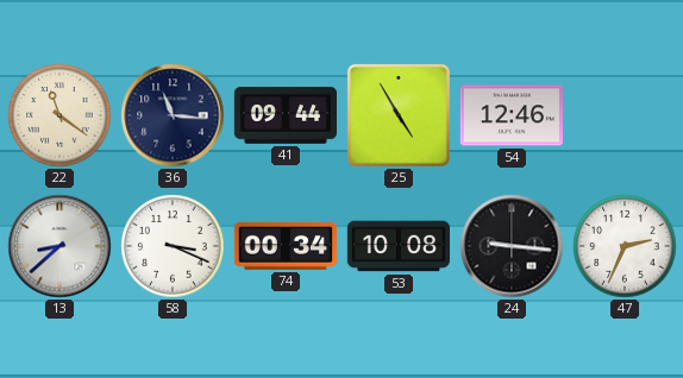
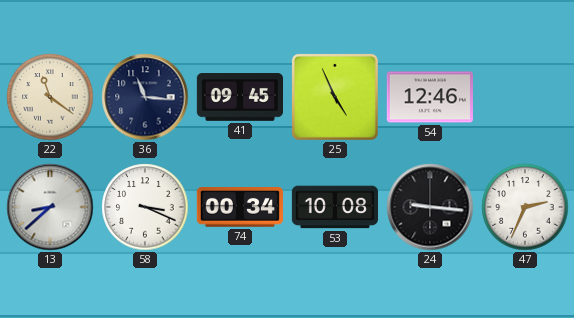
41: 09:44 -> 09:45
25: 4:55 -> 4:56
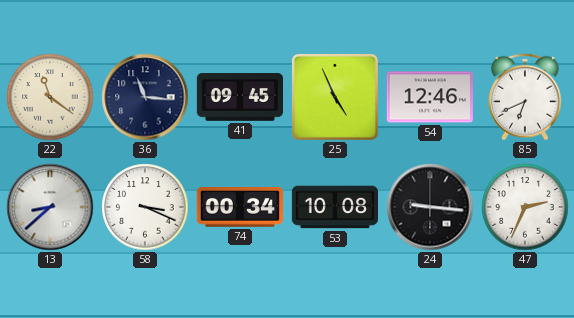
85: none -> 6:41
